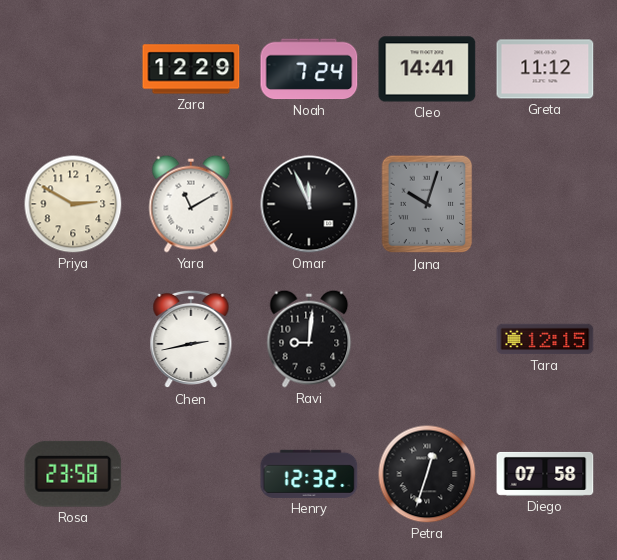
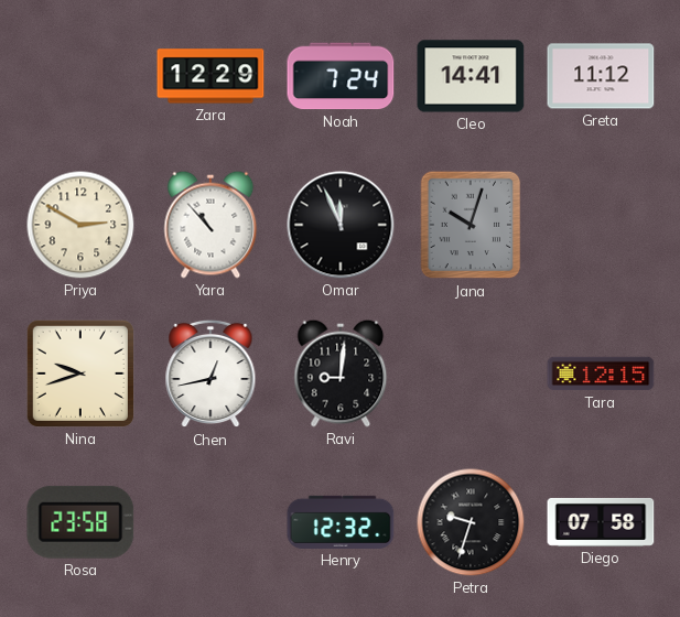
Yara: 11:10 -> 10:53
Nina: none -> 9:42
Chen: 2:43 -> 12:43
Petra: 12:33 -> 9:33
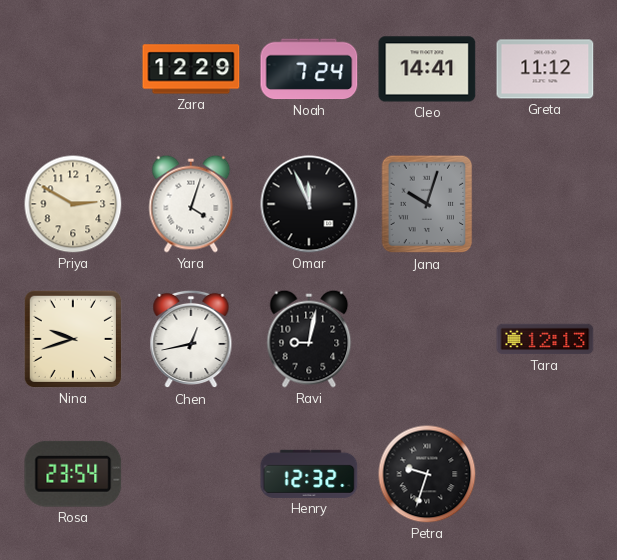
Yara: 10:53 -> 4:03
Ravi: 9:01 -> 9:02
Tara: 12:15 -> 12:13
Rosa: 23:58 -> 23:54
Diego: 07:58 -> none
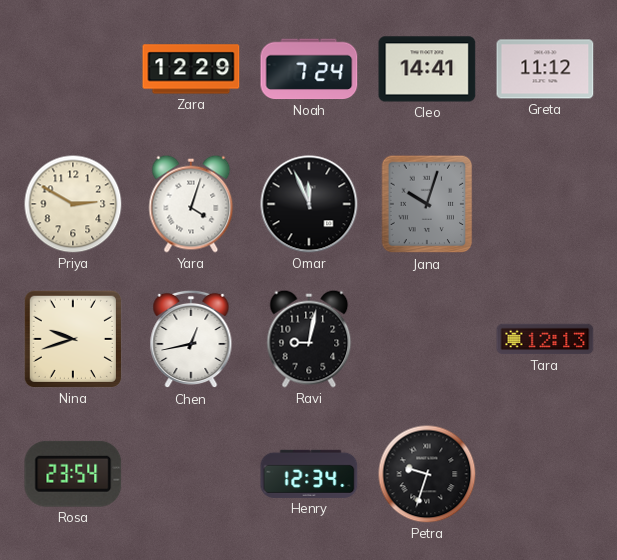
Henry: 12:32 -> 12:34
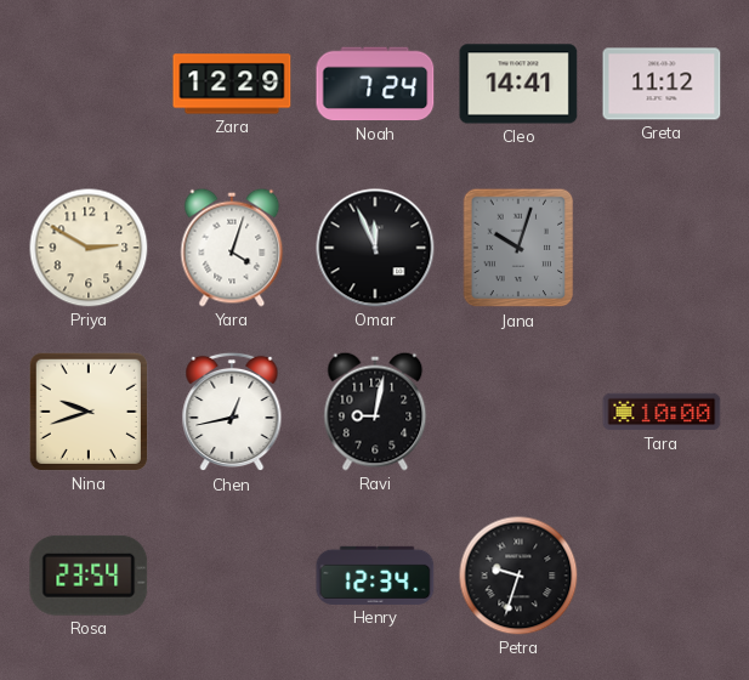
Tara: 12:13 -> 10:00
